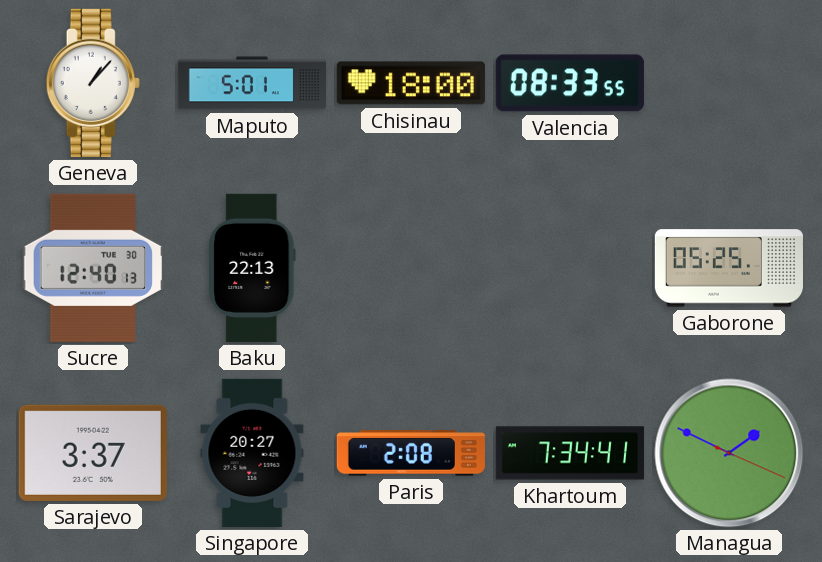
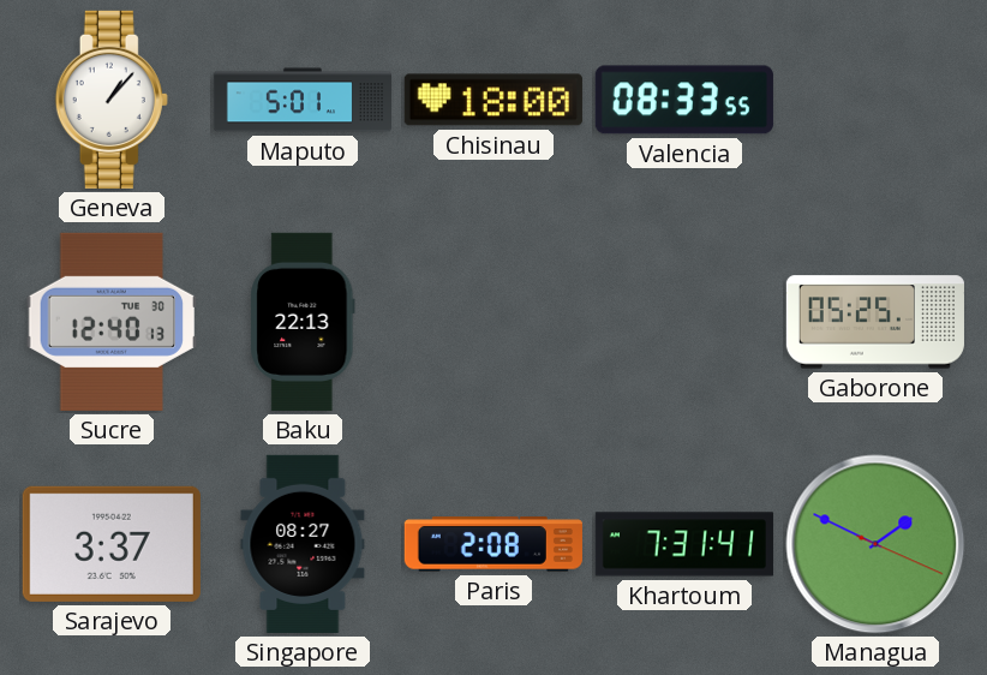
Singapore: 20:27 -> 08:27
Khartoum: 7:34 -> 7:31
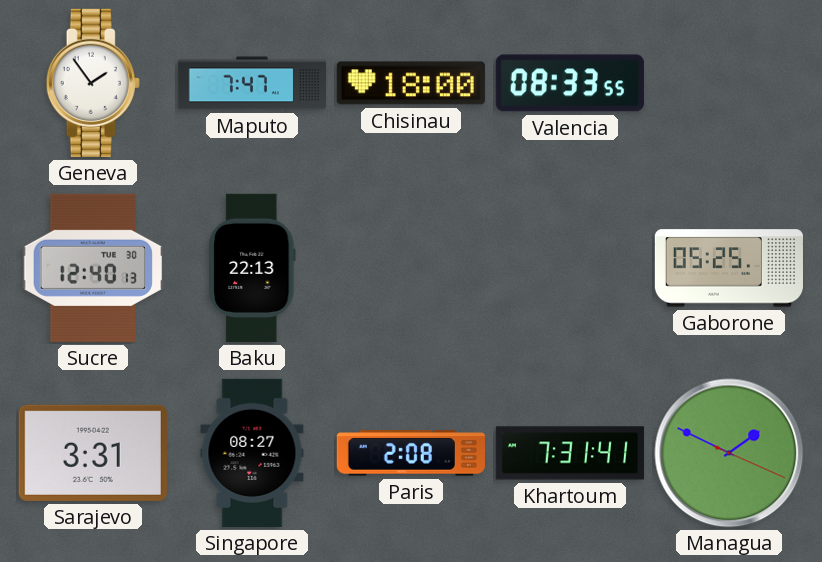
Geneva: 1:07 -> 1:54
Maputo: 5:01 -> 7:47
Sarajevo: 3:37 -> 3:31
